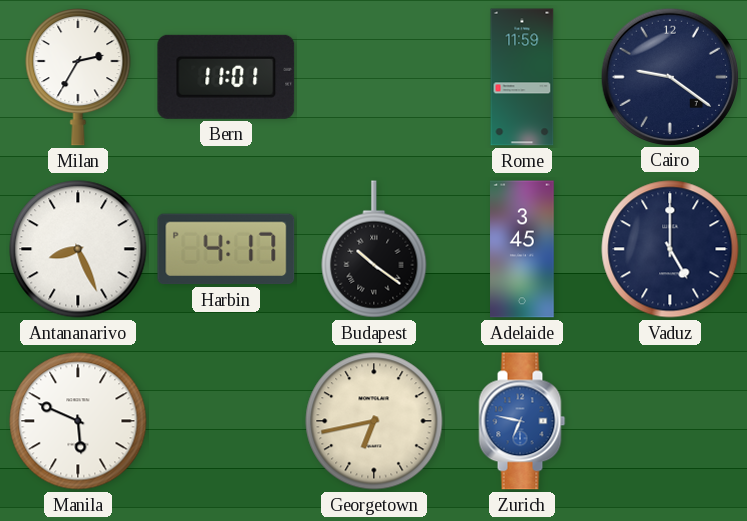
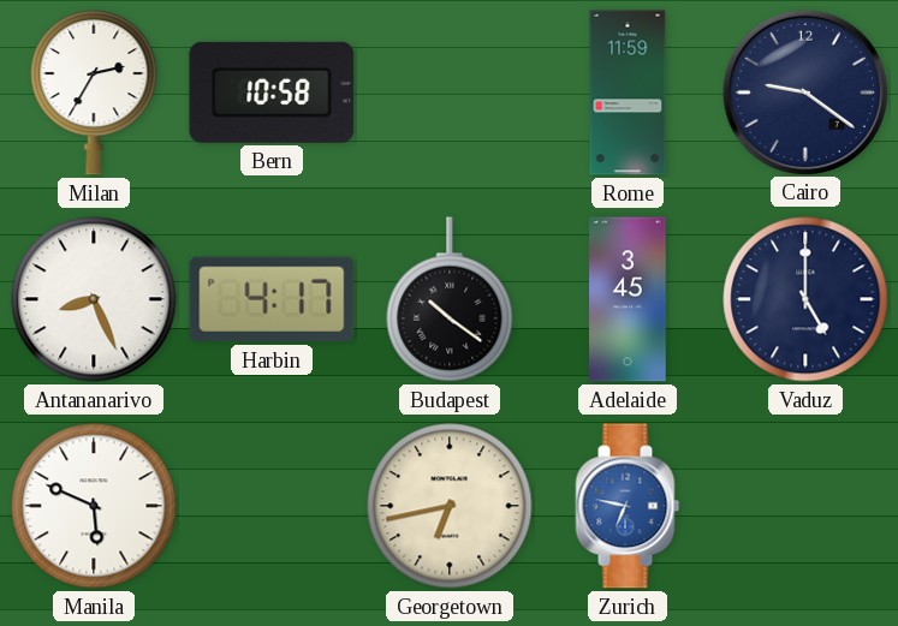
Bern: 11:01 -> 10:58
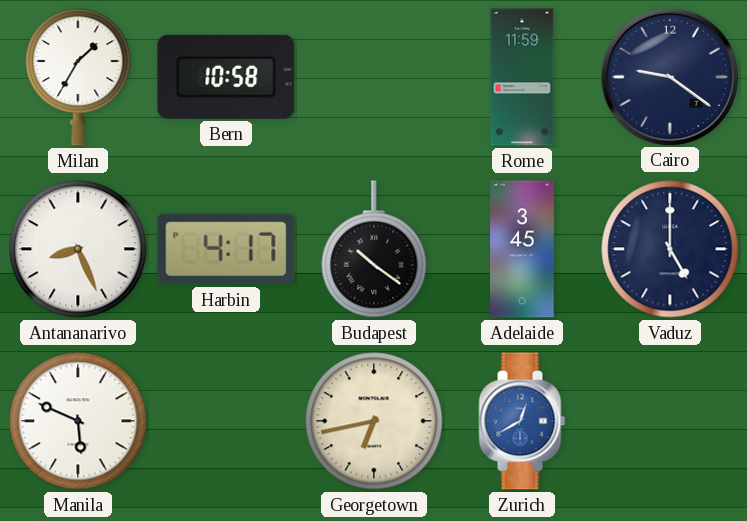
Milan: 2:35 -> 1:35
Zurich: 6:47 -> 12:40
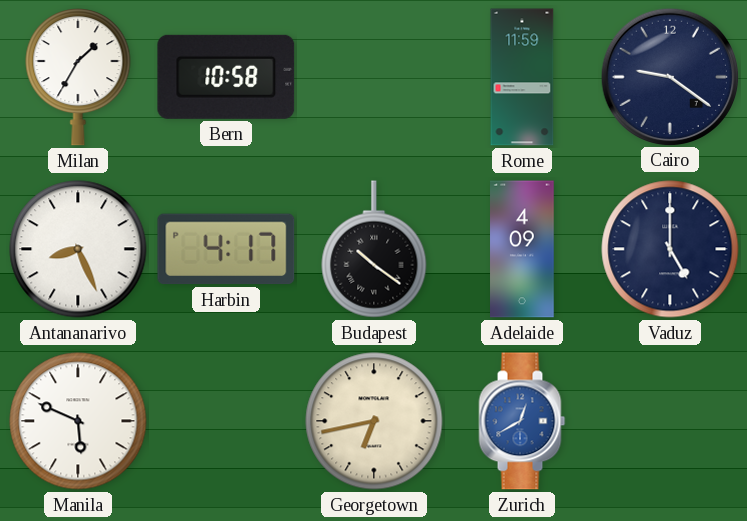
Adelaide: 3:45 -> 4:09
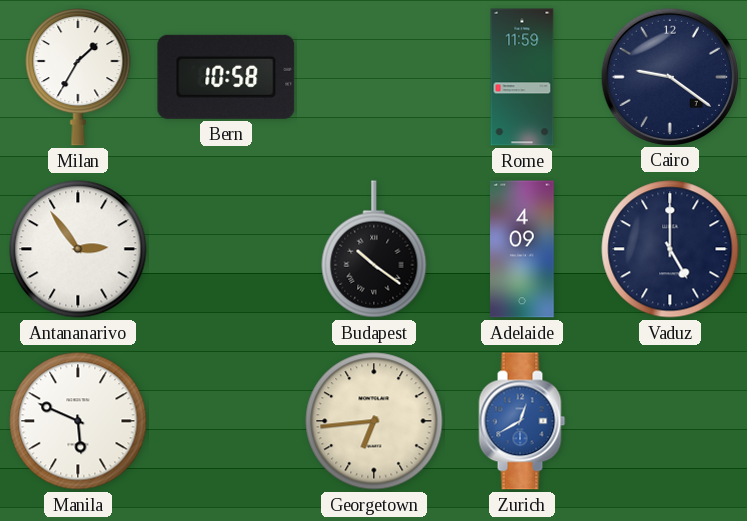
Antananarivo: 8:26 -> 2:54
Harbin: 4:17 -> none
Georgetown: 6:43 -> 6:44
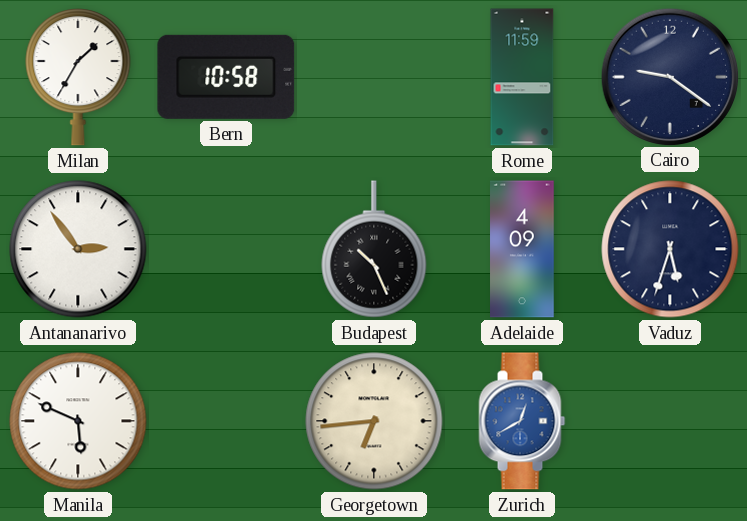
Budapest: 10:21 -> 10:26
Vaduz: 5:00 -> 5:33
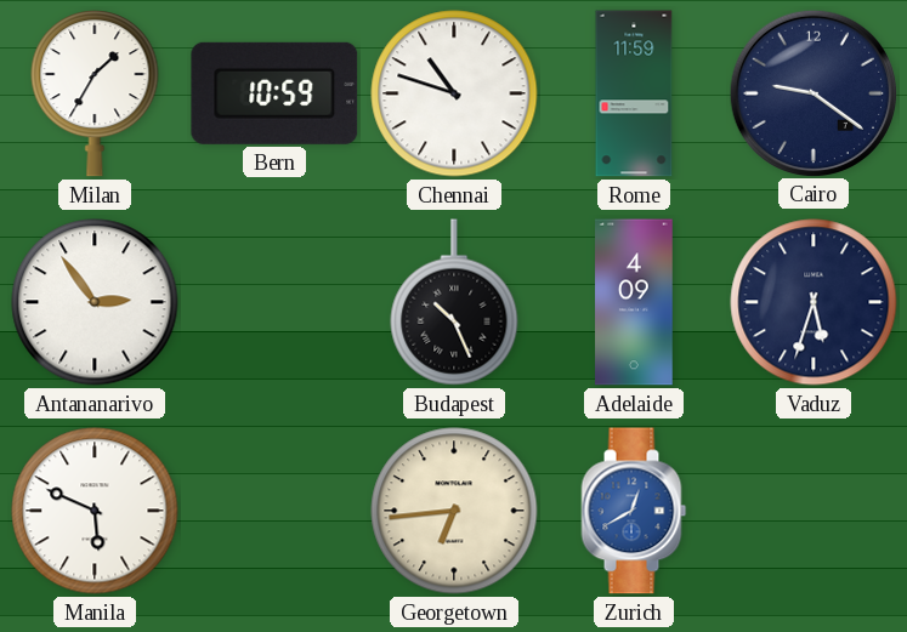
Bern: 10:58 -> 10:59
Chennai: none -> 10:48
